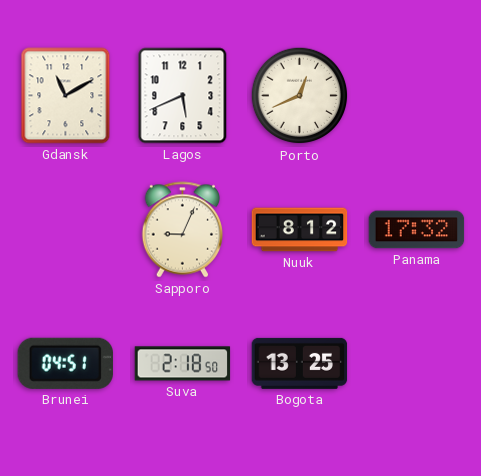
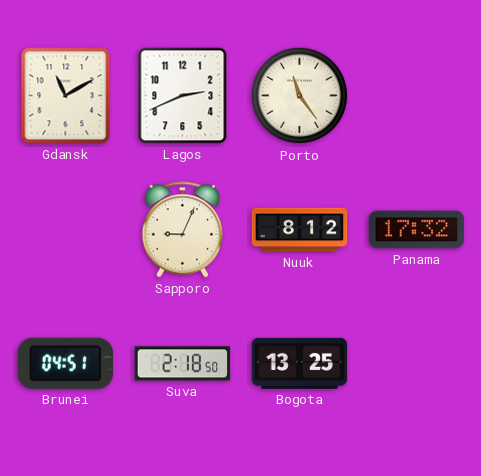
Lagos: 5:41 -> 2:41
Porto: 12:41 -> 11:24
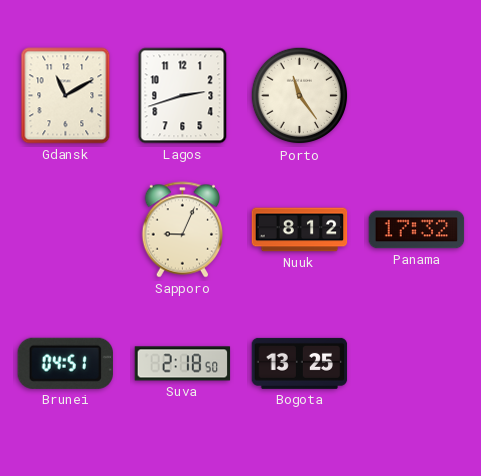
Lagos: 2:41 -> 2:42
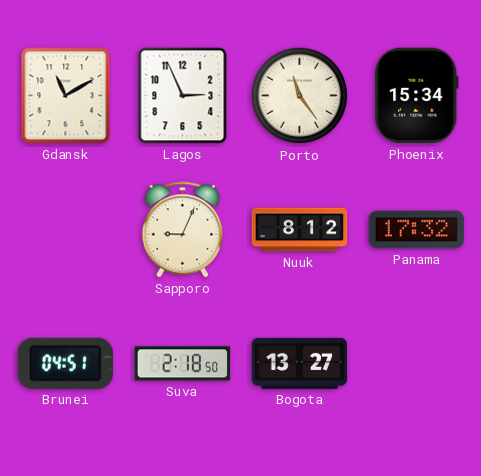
Lagos: 2:42 -> 2:56
Phoenix: none -> 15:34
Bogota: 13:25 -> 13:27
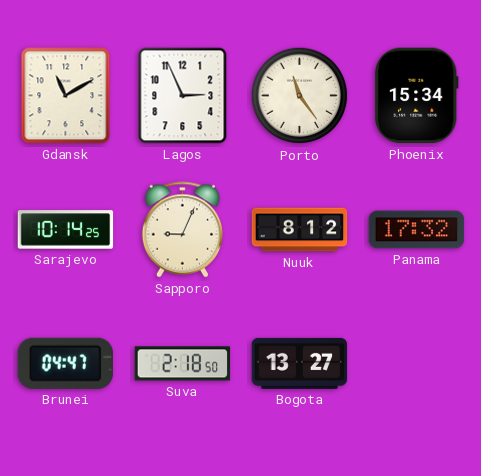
Sarajevo: none -> 10:14
Brunei: 04:51 -> 04:47
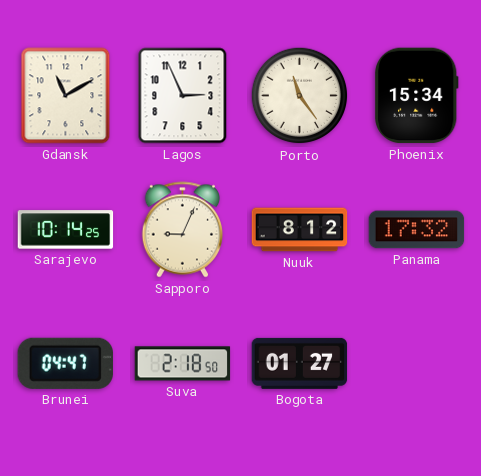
Bogota: 13:27 -> 01:27
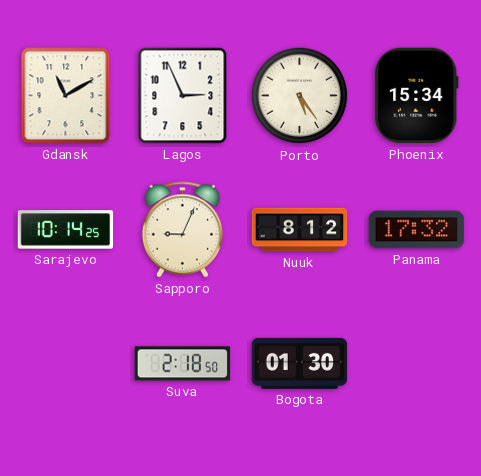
Porto: 11:24 -> 5:24
Brunei: 04:47 -> none
Bogota: 01:27 -> 01:30
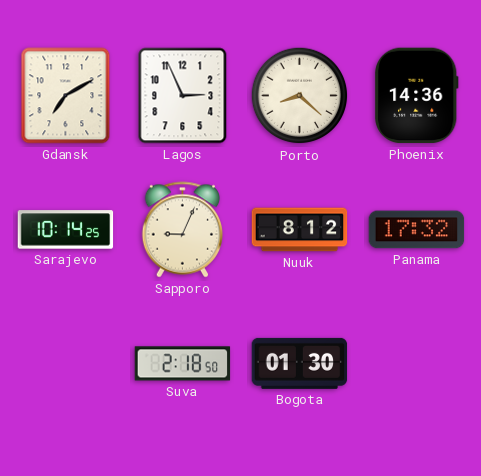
Gdansk: 11:10 -> 7:10
Porto: 5:24 -> 8:22
Phoenix: 15:34 -> 14:36
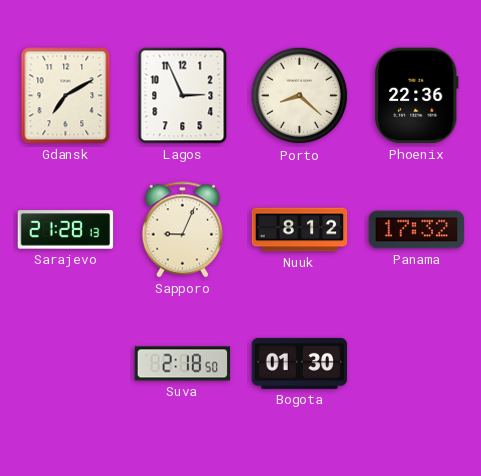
Phoenix: 14:36 -> 22:36
Sarajevo: 10:14 -> 21:28
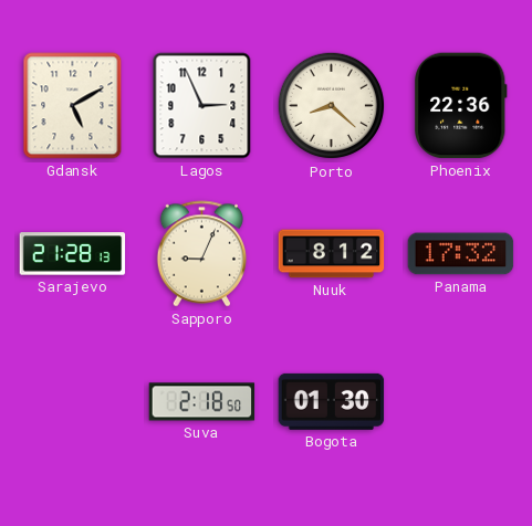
Gdansk: 7:10 -> 5:10
